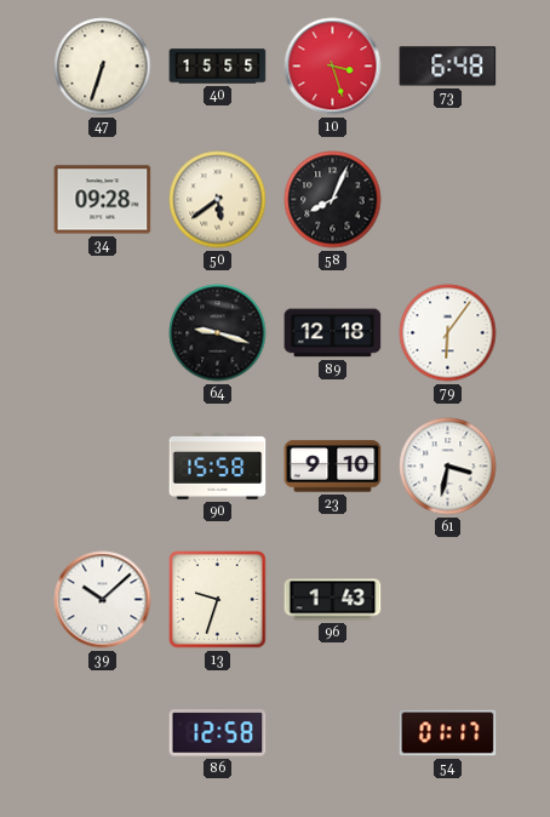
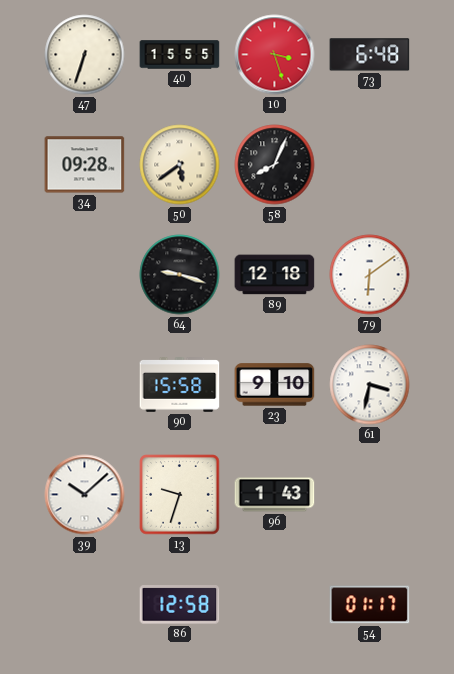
79: 6:06 -> 6:09
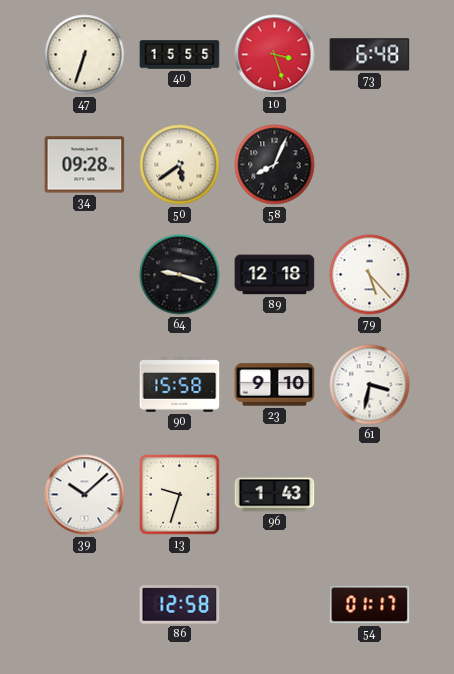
79: 6:09 -> 5:23
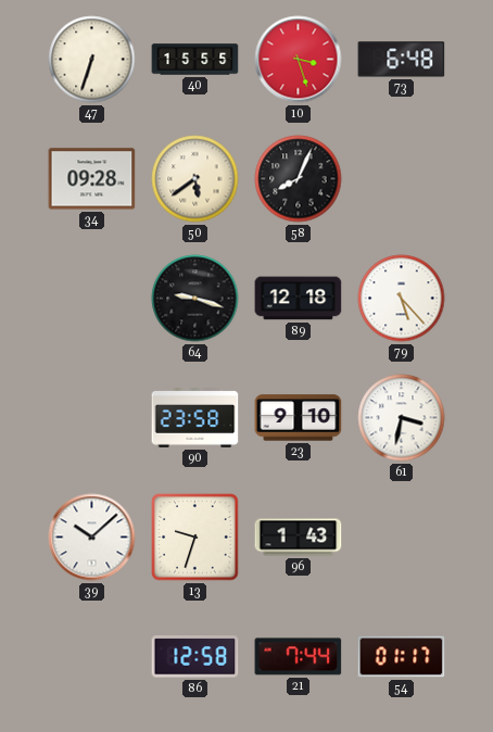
90: 15:58 -> 23:58
21: none -> 7:44
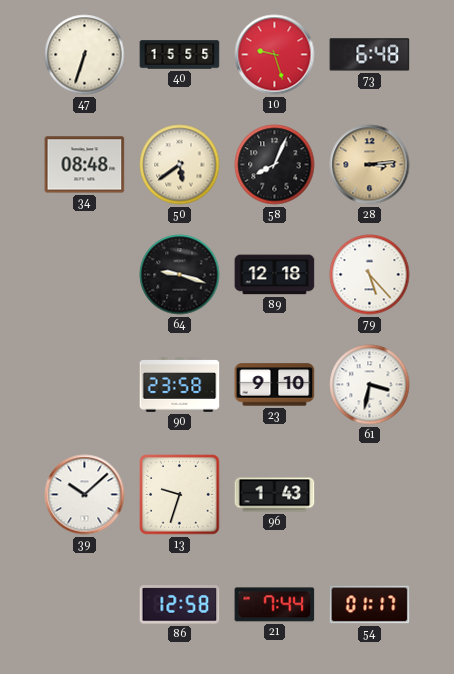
10: 3:27 -> 9:27
34: 09:28 -> 08:48
28: none -> 3:14
